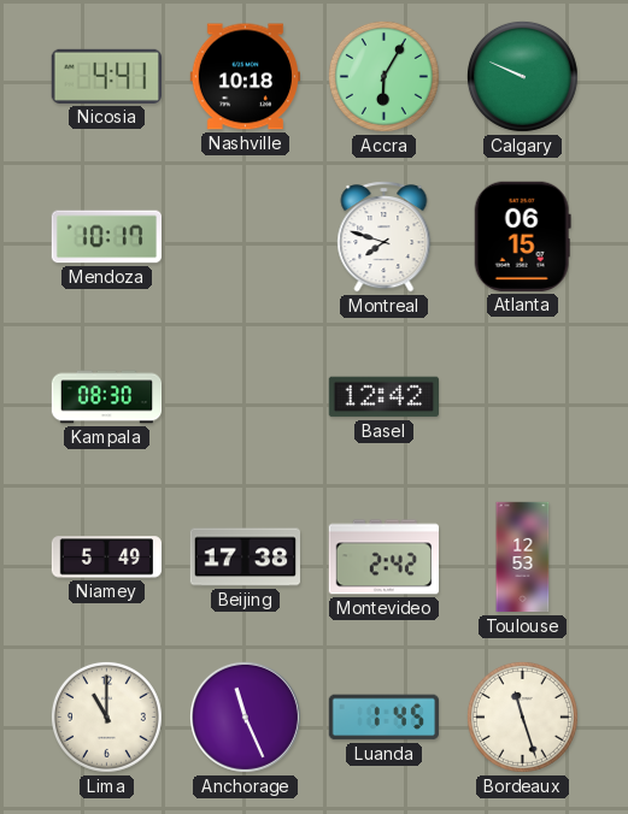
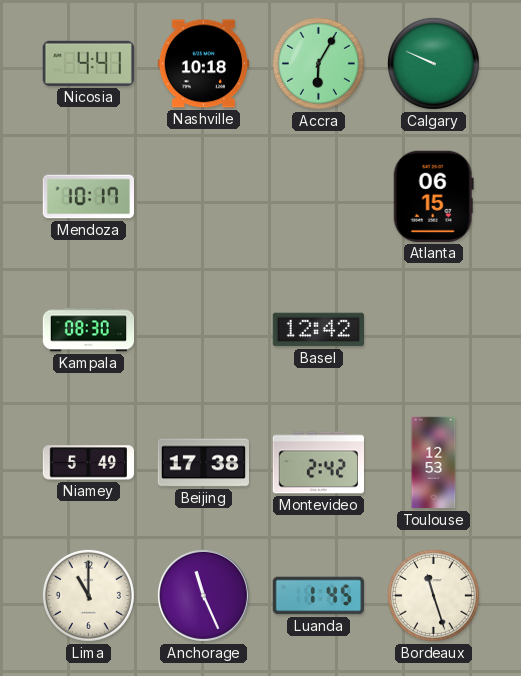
Montreal: 7:48 -> none
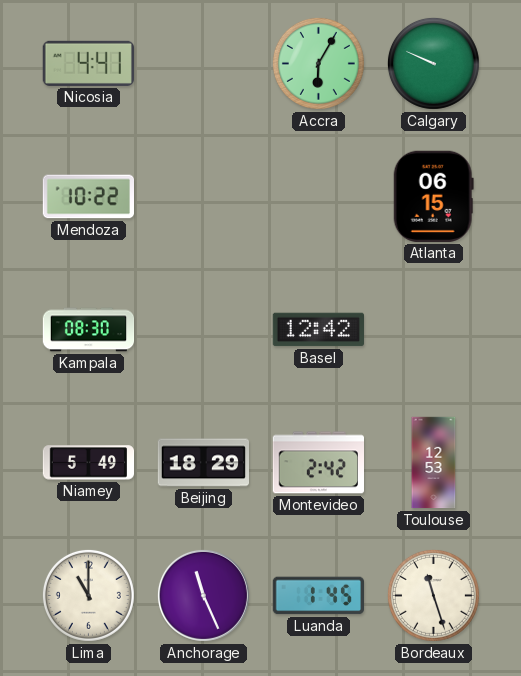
Nashville: 10:18 -> none
Mendoza: 10:17 -> 10:22
Beijing: 17:38 -> 18:29
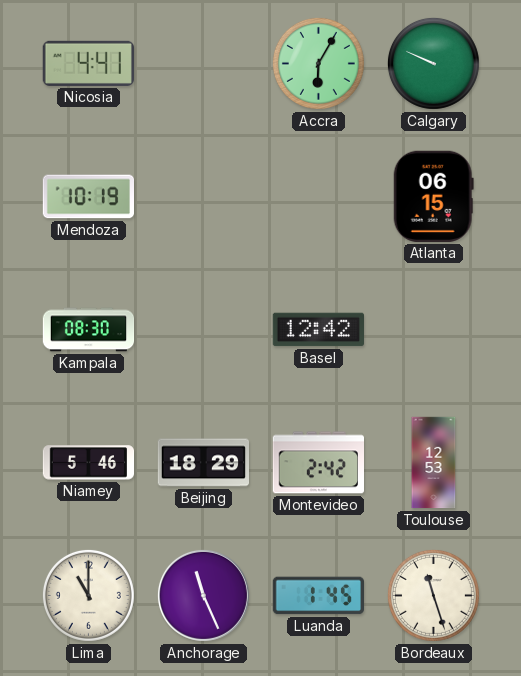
Mendoza: 10:22 -> 10:19
Niamey: 5:49 -> 5:46
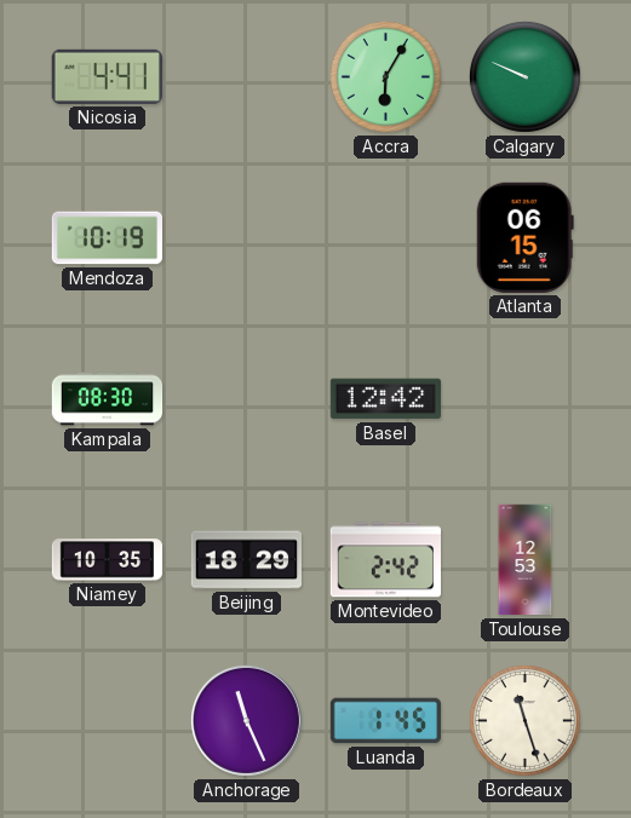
Niamey: 5:46 -> 10:35
Lima: 11:00 -> none
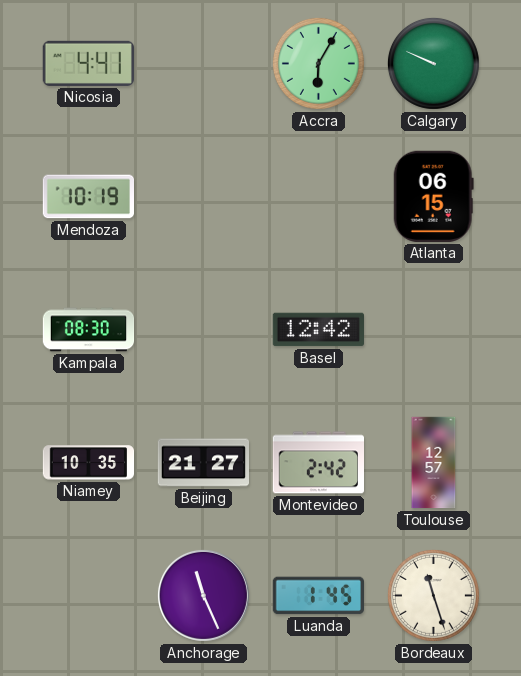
Beijing: 18:29 -> 21:27
Toulouse: 12:53 -> 12:57
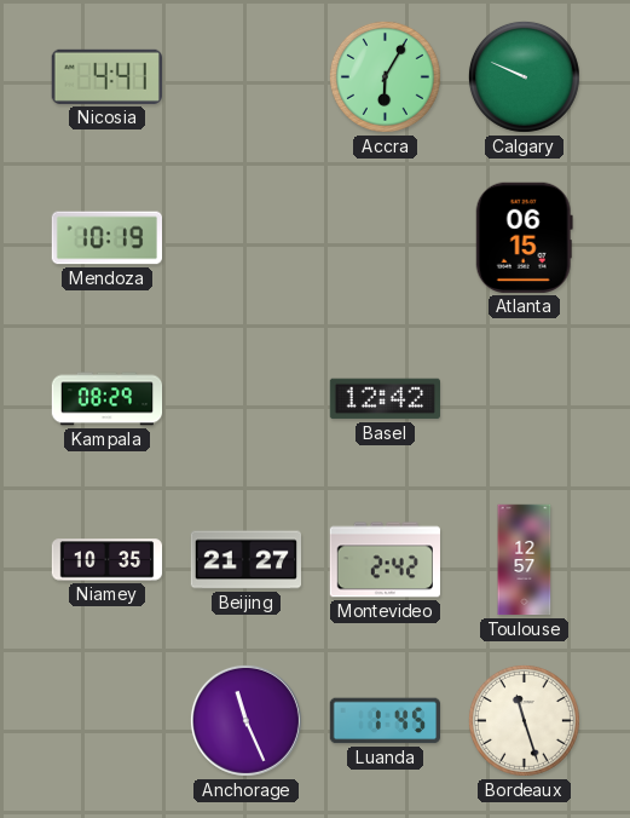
Kampala: 08:30 -> 08:29
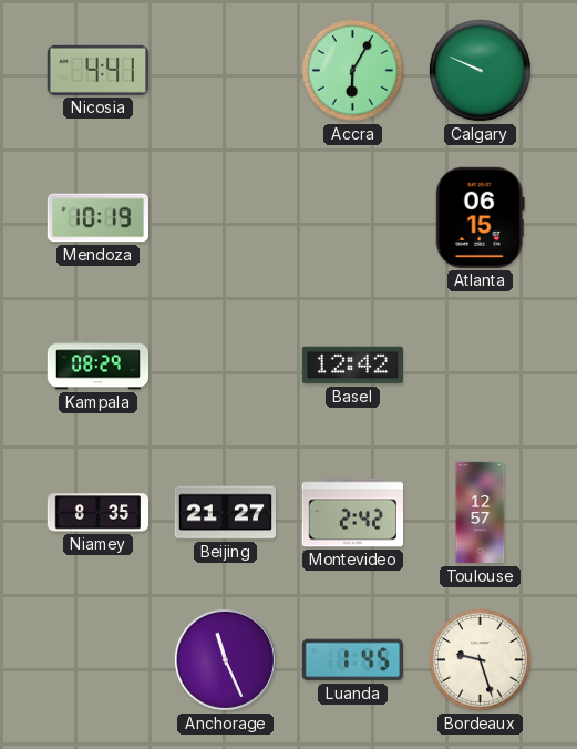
Niamey: 10:35 -> 8:35
Bordeaux: 11:27 -> 9:27
